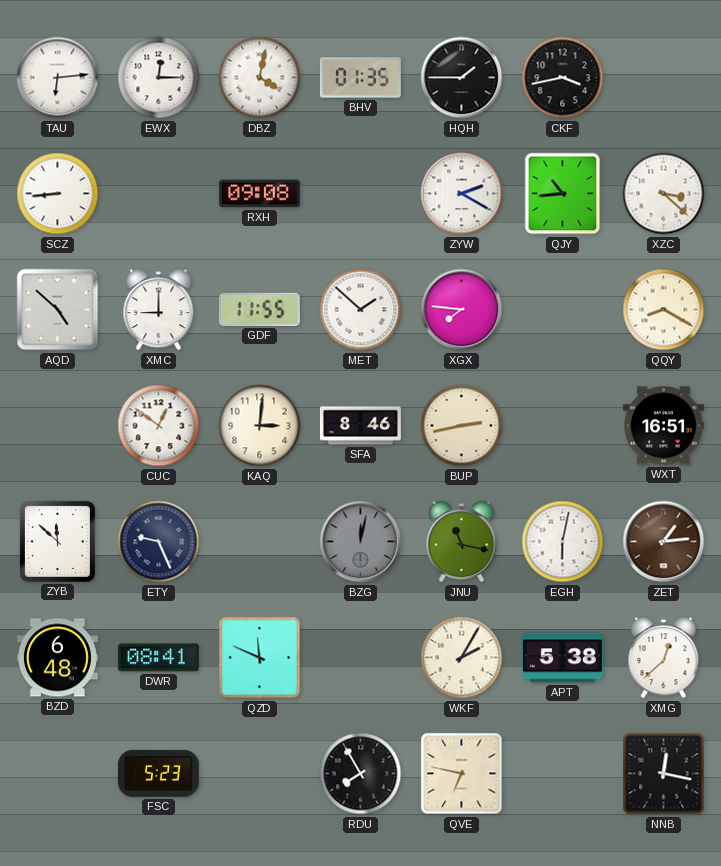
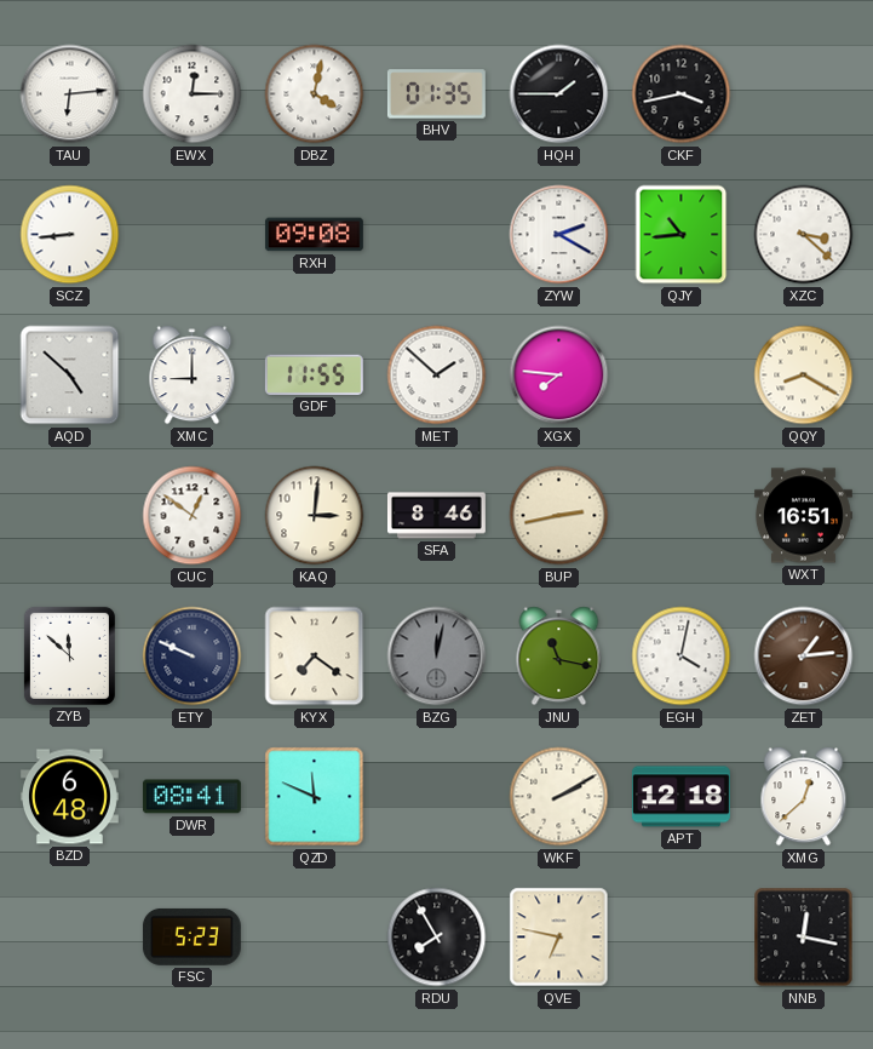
ETY: 9:26 -> 9:49
KYX: none -> 7:21
EGH: 6:02 -> 4:02
WKF: 2:05 -> 2:10
APT: 5:38 -> 12:18
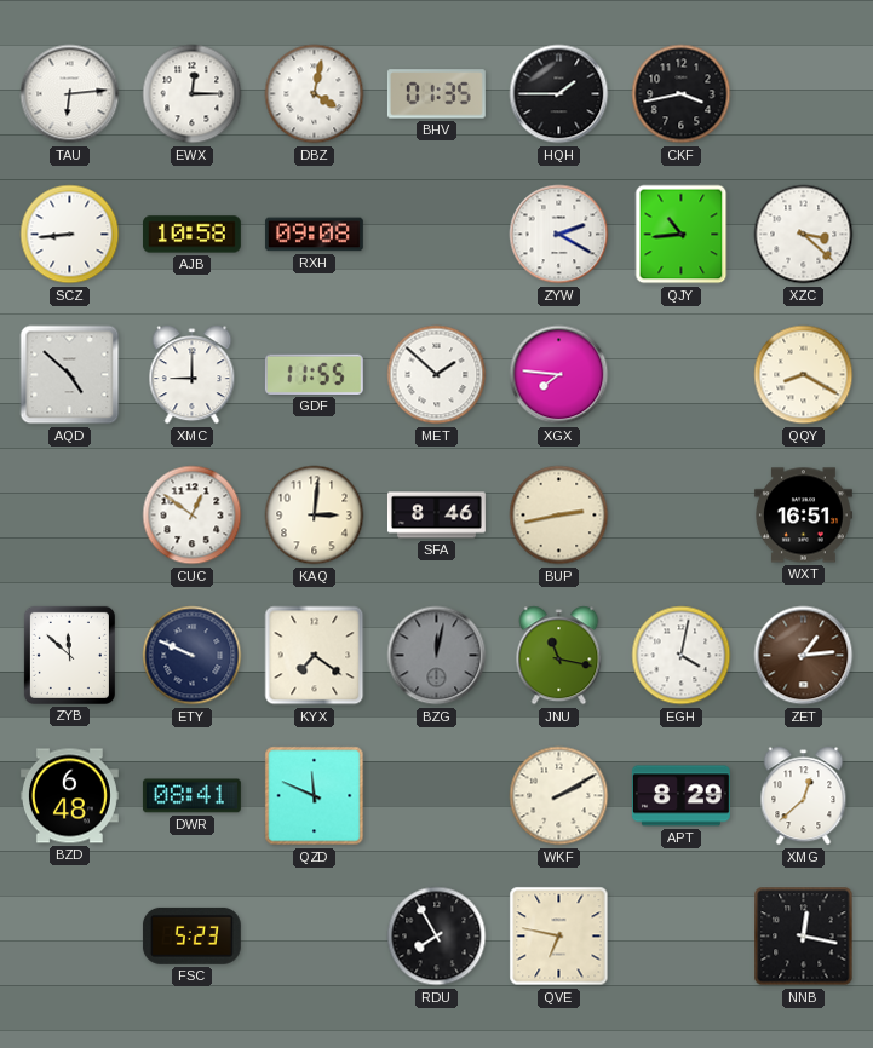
AJB: none -> 10:58
APT: 12:18 -> 8:29
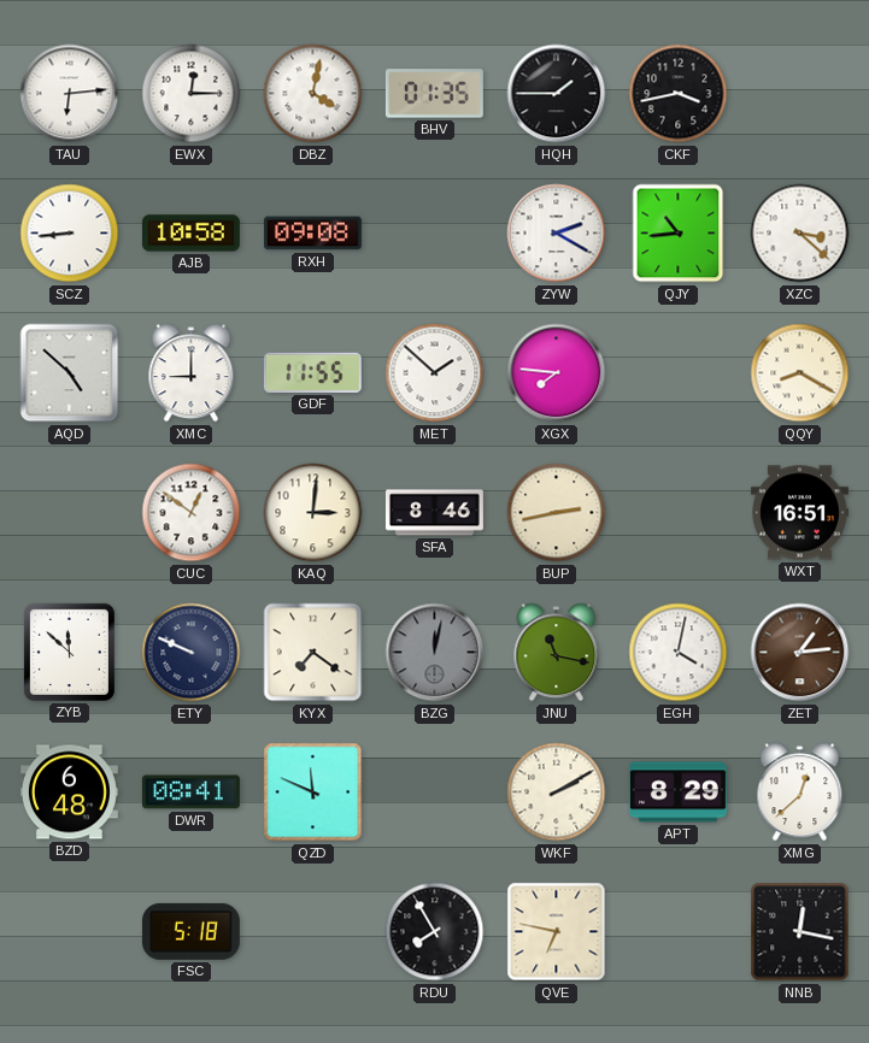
FSC: 5:23 -> 5:18
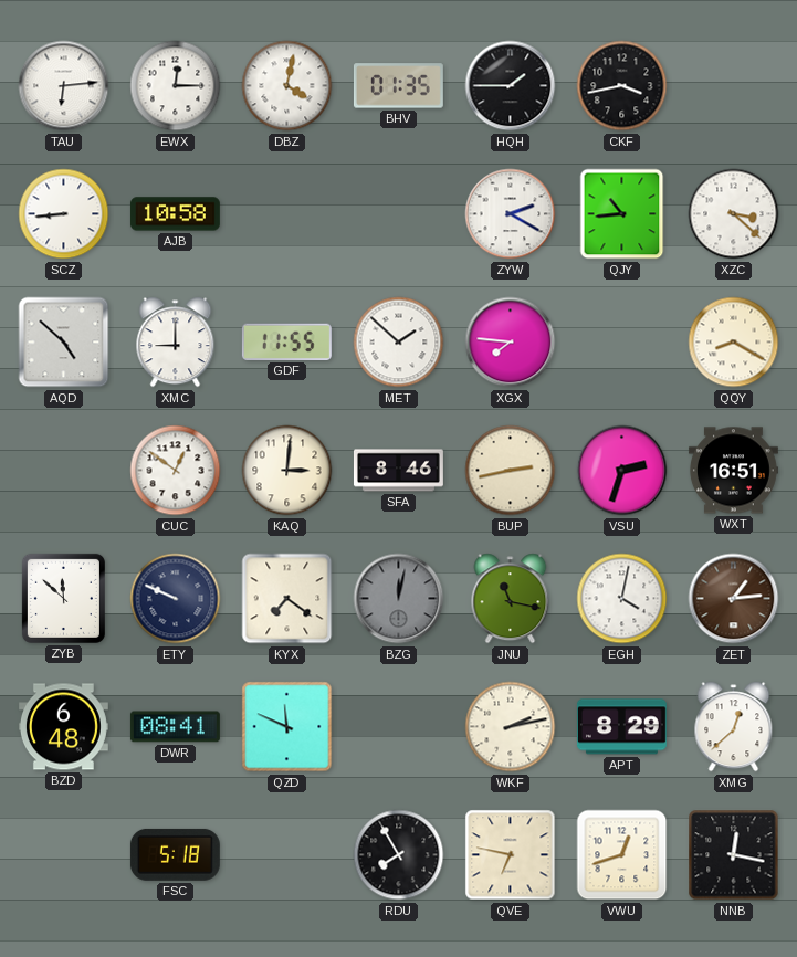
RXH: 09:08 -> none
VSU: none -> 2:33
WKF: 2:10 -> 2:13
VWU: none -> 12:42
